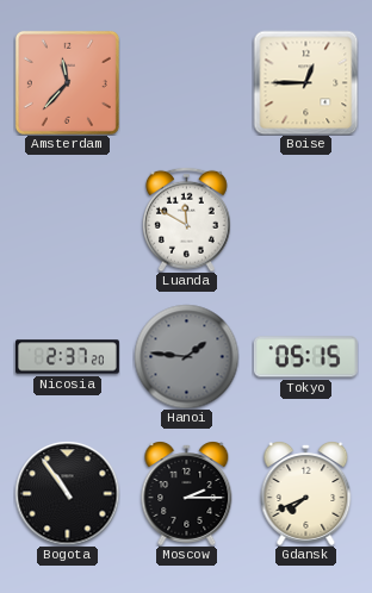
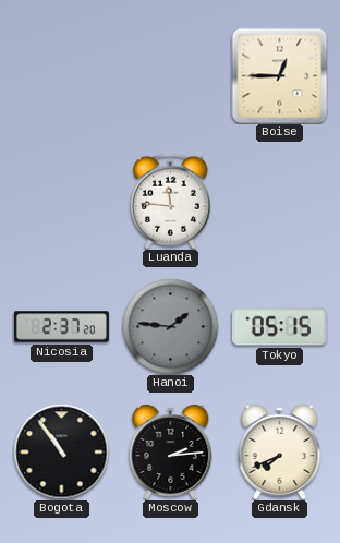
Amsterdam: 11:37 -> none
Luanda: 11:50 -> 11:46
Moscow: 2:15 -> 2:14
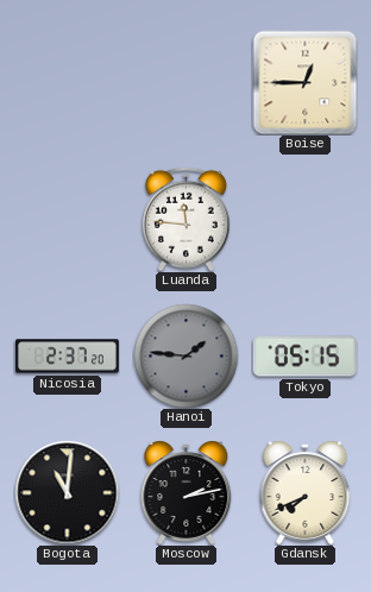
Bogota: 10:54 -> 11:01
Moscow: 2:14 -> 2:13
